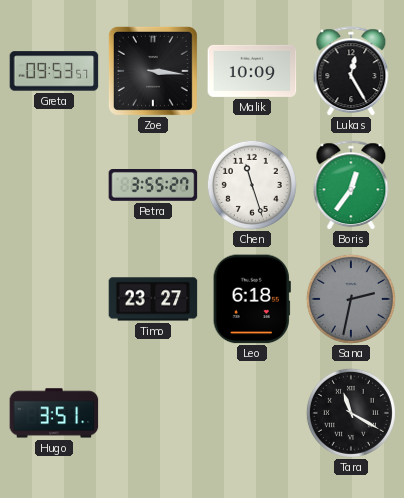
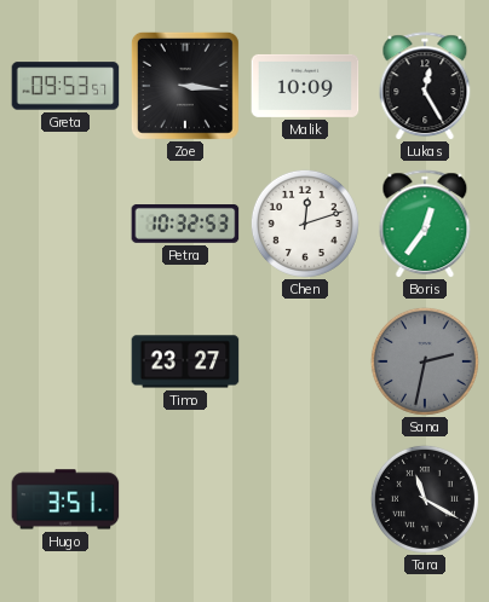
Petra: 3:55 -> 10:32
Chen: 11:27 -> 12:12
Leo: 6:18 -> none
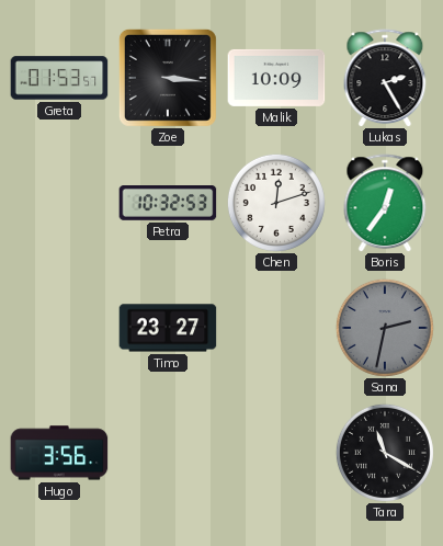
Greta: 09:53 -> 01:53
Lukas: 12:25 -> 2:25
Hugo: 3:51 -> 3:56
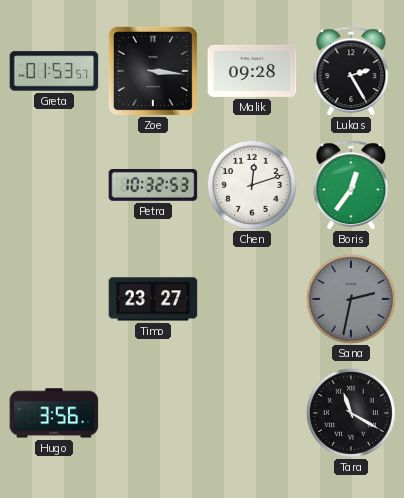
Malik: 10:09 -> 09:28
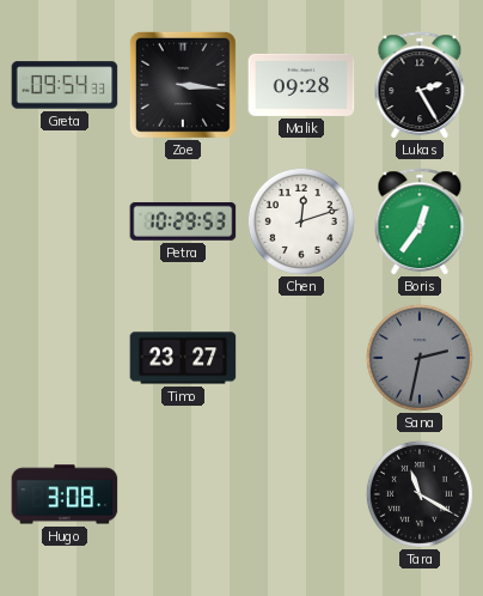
Greta: 01:53 -> 09:54
Petra: 10:32 -> 10:29
Hugo: 3:56 -> 3:08
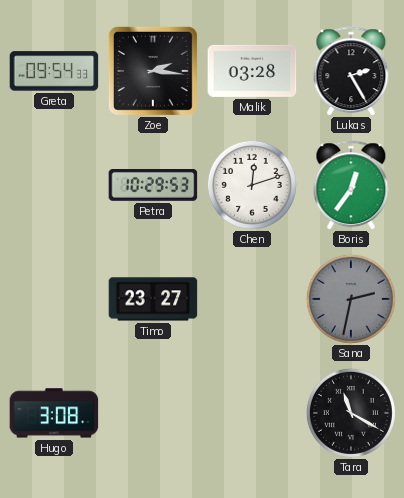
Zoe: 3:16 -> 2:16
Malik: 09:28 -> 03:28
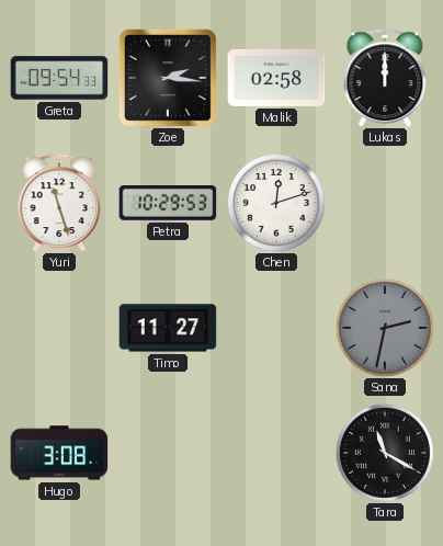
Malik: 03:28 -> 02:58
Lukas: 2:25 -> 12:00
Yuri: none -> 11:27
Boris: 12:36 -> none
Timo: 23:27 -> 11:27
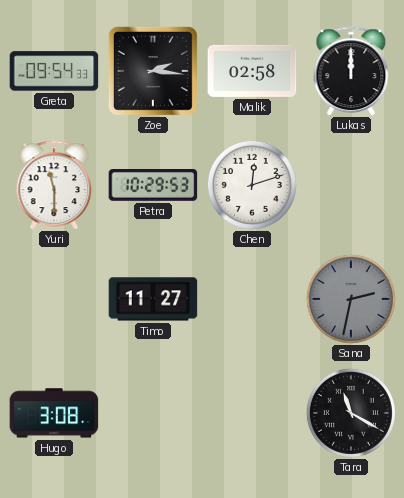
Yuri: 11:27 -> 11:30
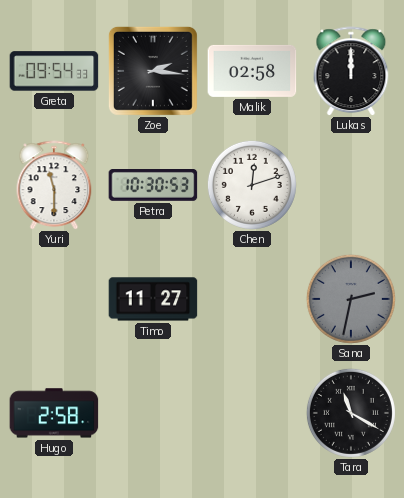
Petra: 10:29 -> 10:30
Hugo: 3:08 -> 2:58
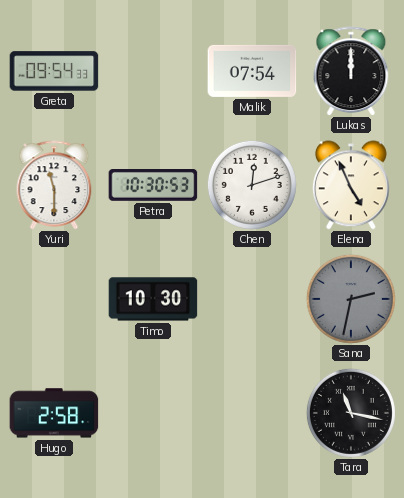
Zoe: 2:16 -> none
Malik: 02:58 -> 07:54
Elena: none -> 4:56
Timo: 11:27 -> 10:30
Tara: 11:20 -> 11:17
